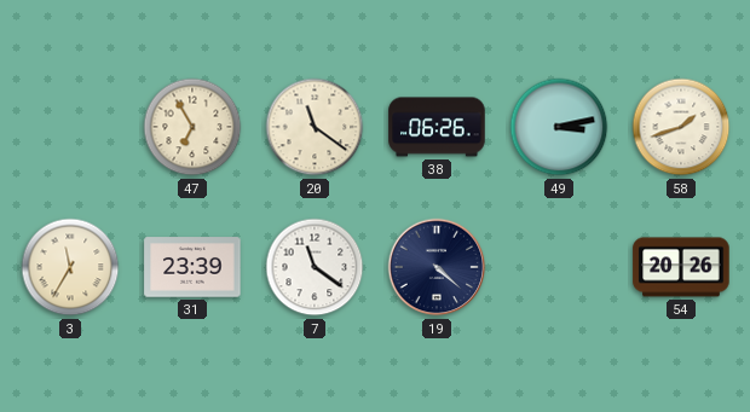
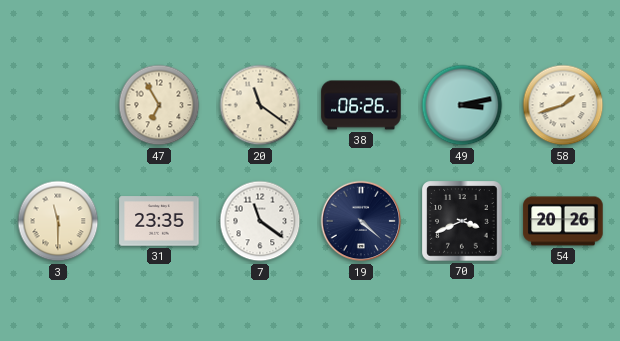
3: 11:35 -> 11:30
31: 23:39 -> 23:35
70: none -> 3:41
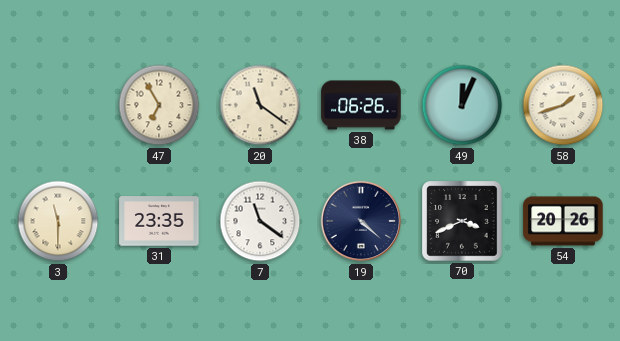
49: 3:13 -> 12:04
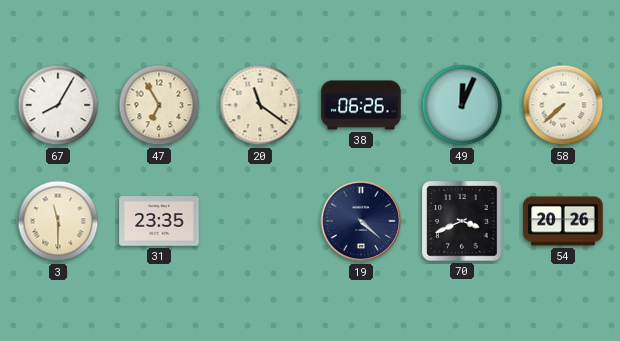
67: none -> 8:05
58: 1:42 -> 7:38
7: 11:21 -> none
